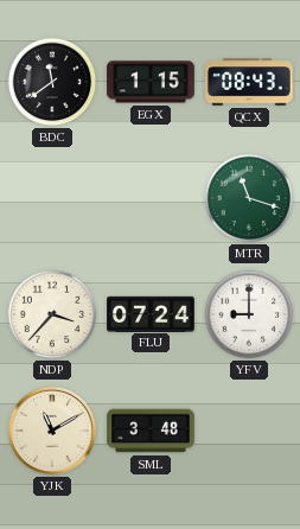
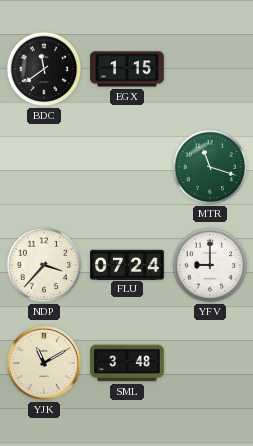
QCX: 08:43 -> none
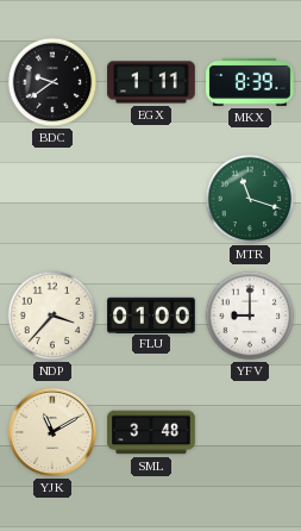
BDC: 11:39 -> 9:39
EGX: 1:15 -> 1:11
MKX: none -> 8:39
FLU: 07:24 -> 01:00
